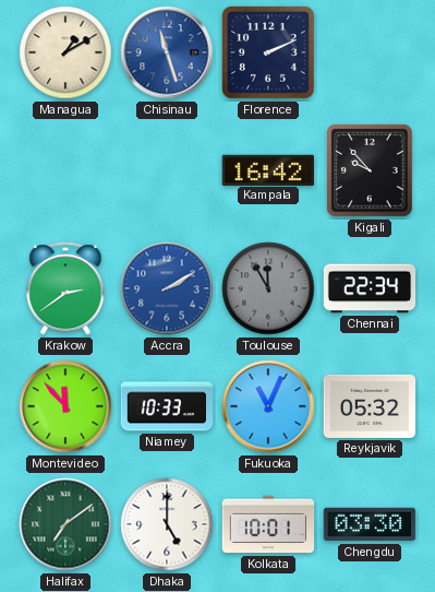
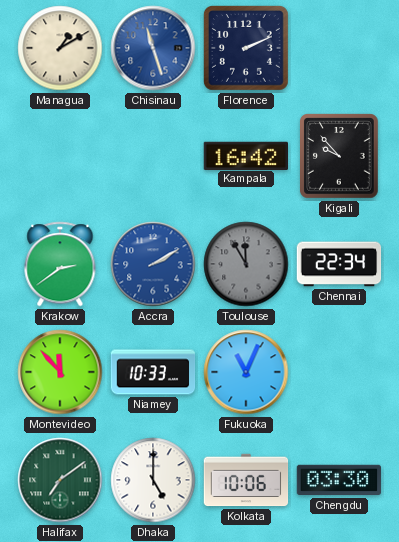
Reykjavik: 05:32 -> none
Kolkata: 10:01 -> 10:06
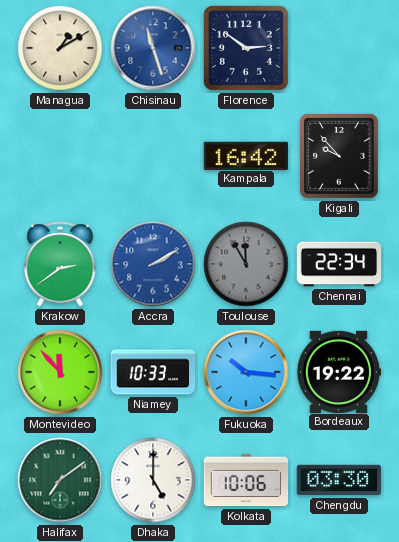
Florence: 2:11 -> 2:51
Fukuoka: 11:04 -> 10:16
Bordeaux: none -> 19:22
